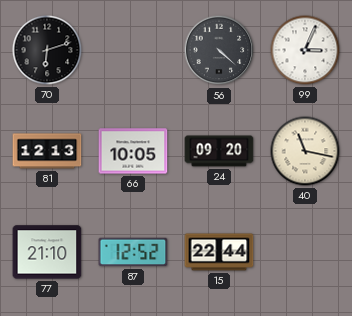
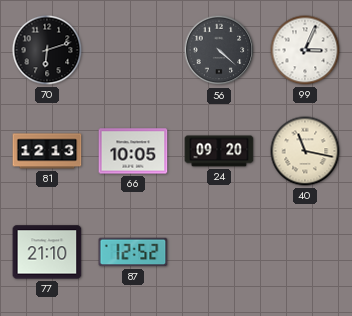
15: 22:44 -> none
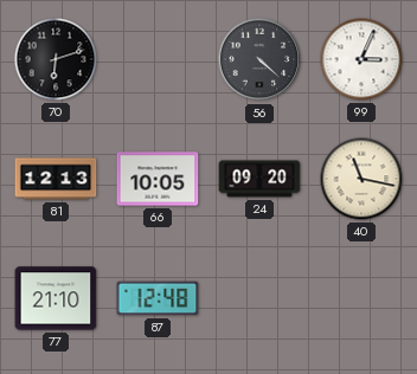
87: 12:52 -> 12:48
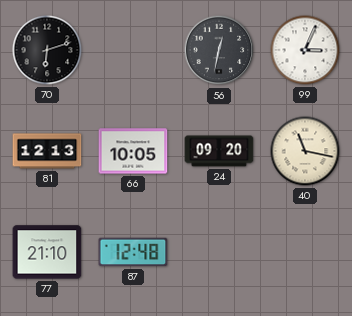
56: 4:22 -> 12:32
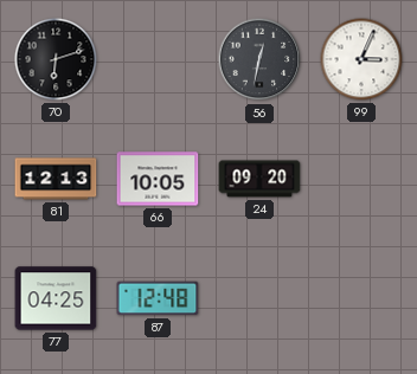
40: 11:17 -> none
77: 21:10 -> 04:25
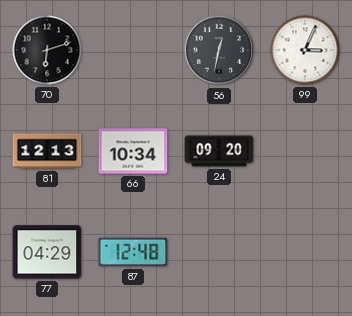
66: 10:05 -> 10:34
77: 04:25 -> 04:29
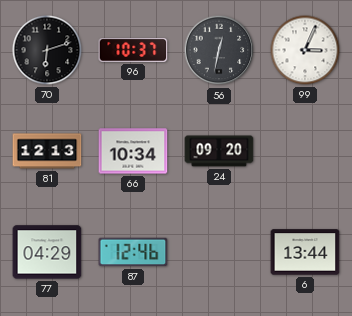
96: none -> 10:37
87: 12:48 -> 12:46
6: none -> 13:44
